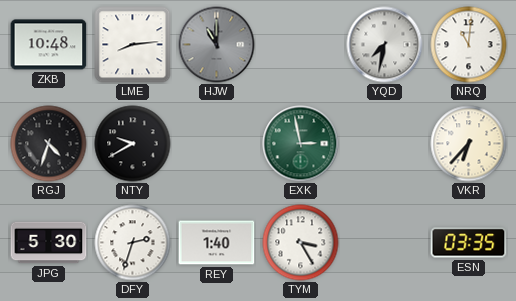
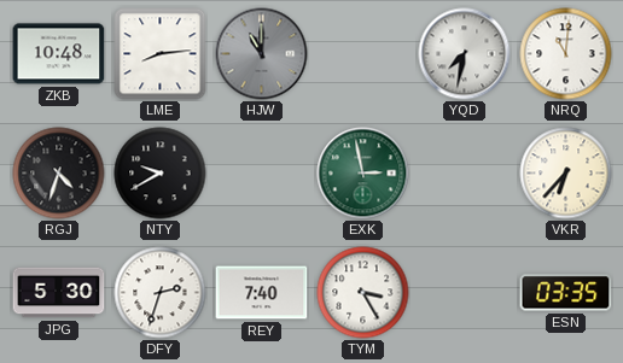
REY: 1:40 -> 7:40
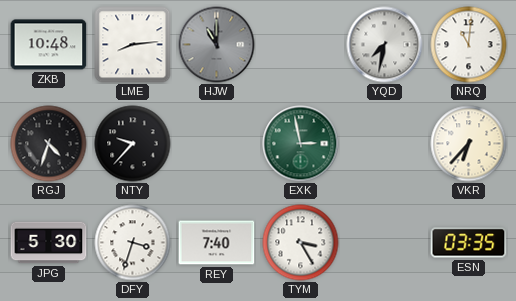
NTY: 9:40 -> 9:37
DFY: 2:33 -> 3:33
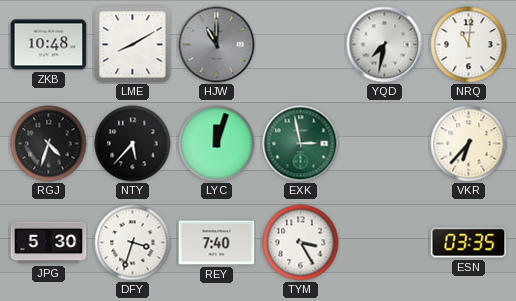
LME: 8:14 -> 8:10
NTY: 9:37 -> 5:37
LYC: none -> 12:03
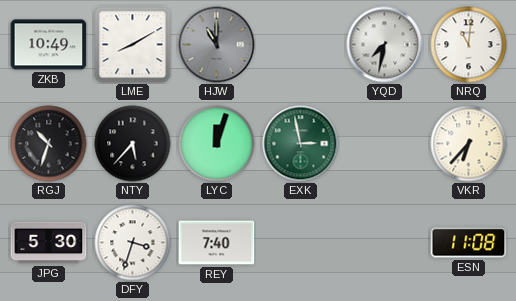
ZKB: 10:48 -> 10:49
RGJ: 4:33 -> 10:33
TYM: 3:25 -> none
ESN: 03:35 -> 11:08
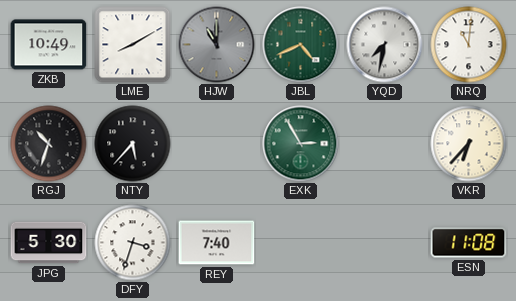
JBL: none -> 4:41
LYC: 12:03 -> none
EXK: 2:58 -> 2:55
